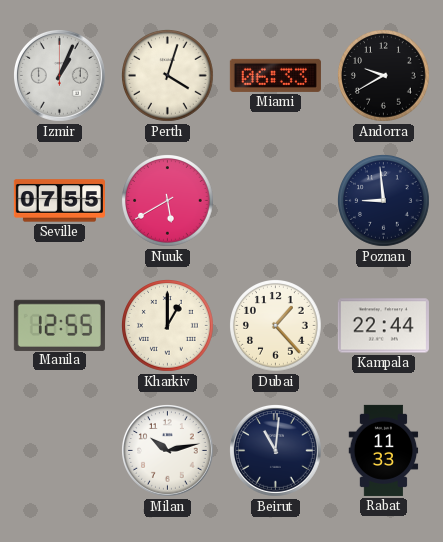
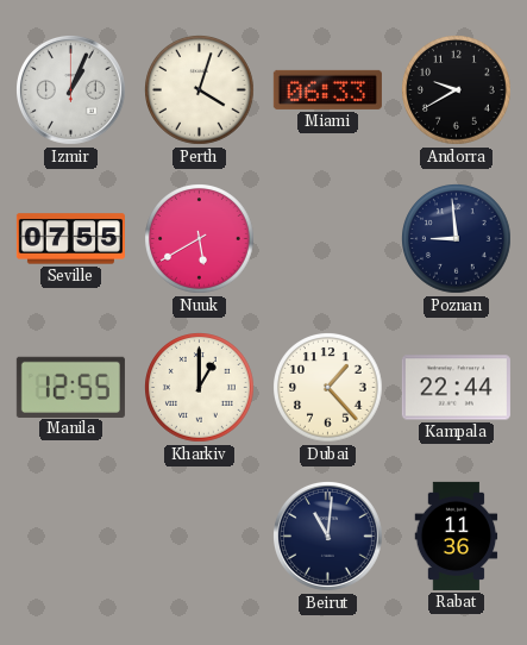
Milan: 10:13 -> none
Rabat: 11:33 -> 11:36
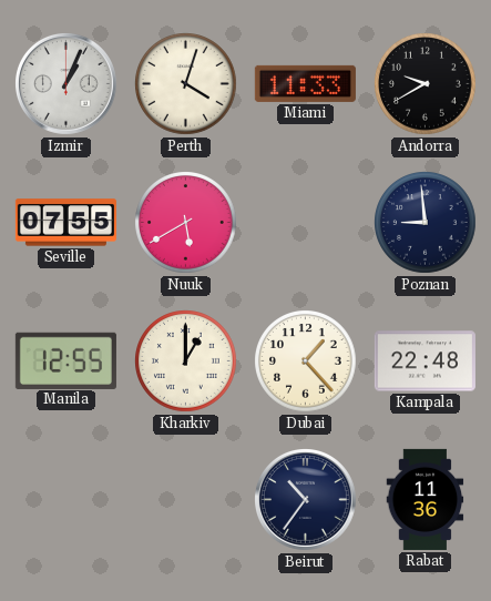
Miami: 06:33 -> 11:33
Kampala: 22:44 -> 22:48
Beirut: 11:01 -> 10:36
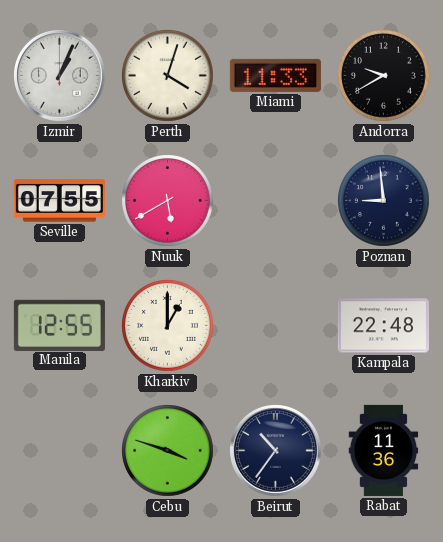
Dubai: 1:23 -> none
Cebu: none -> 3:48
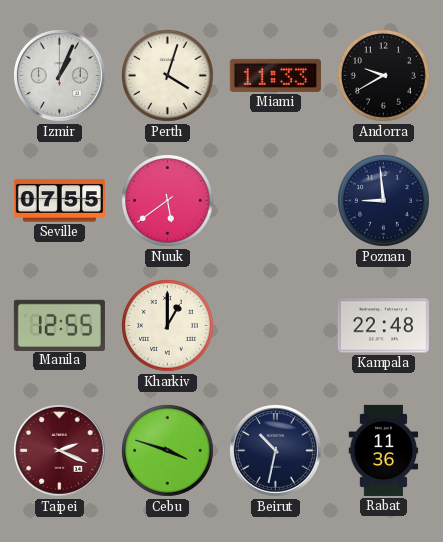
Nuuk: 5:40 -> 5:39
Taipei: none -> 2:19
Beirut: 10:36 -> 10:32
